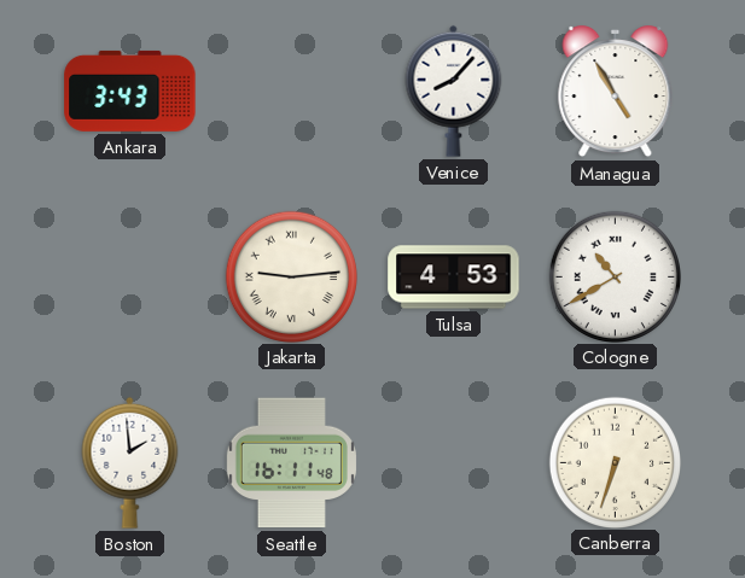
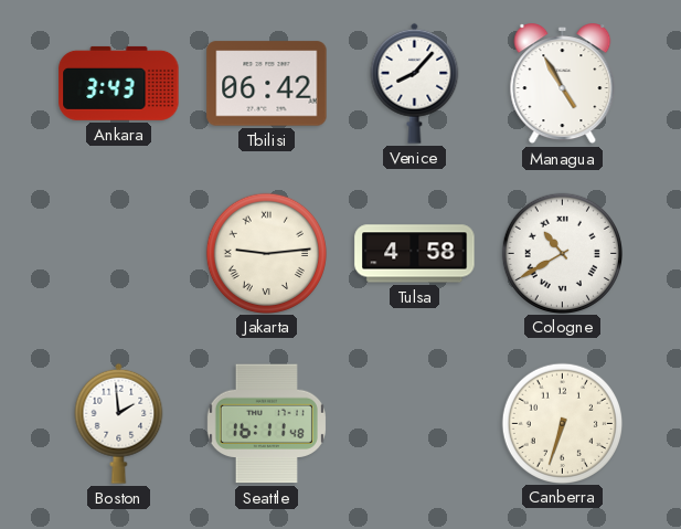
Tbilisi: none -> 06:42
Tulsa: 4:53 -> 4:58
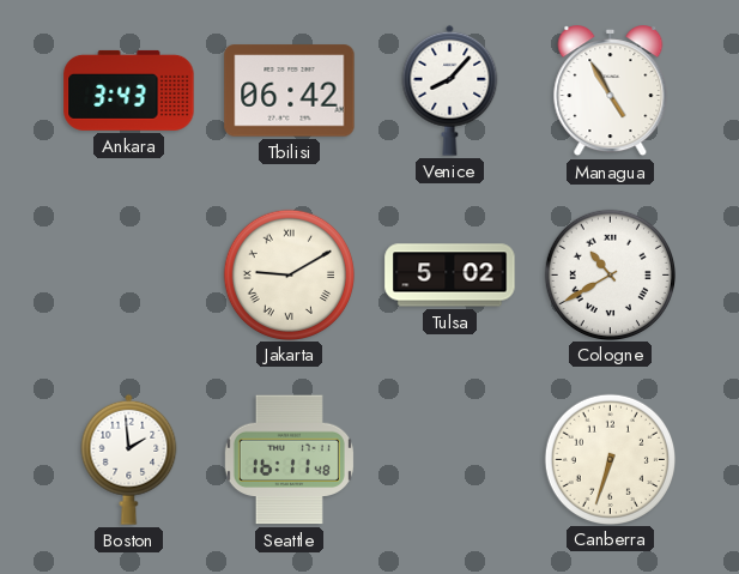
Jakarta: 9:14 -> 9:10
Tulsa: 4:58 -> 5:02
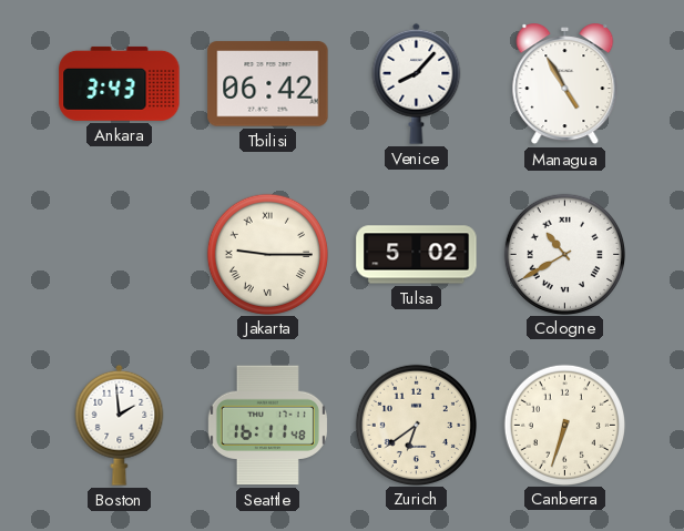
Jakarta: 9:10 -> 9:15
Zurich: none -> 6:39
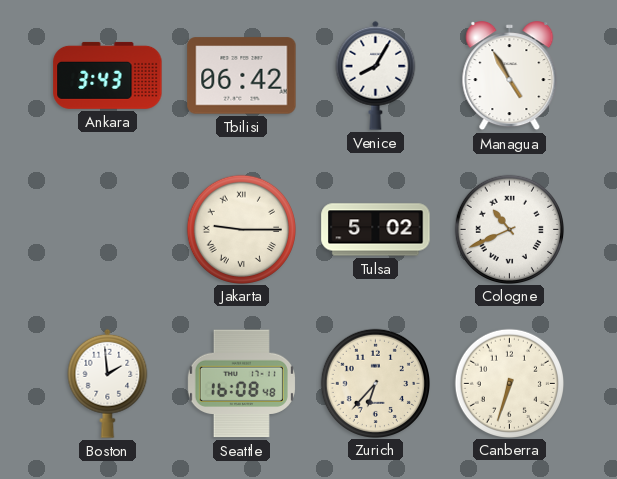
Venice: 8:07 -> 8:05
Cologne: 10:40 -> 10:41
Seattle: 16:11 -> 16:08
Zurich: 6:39 -> 6:37
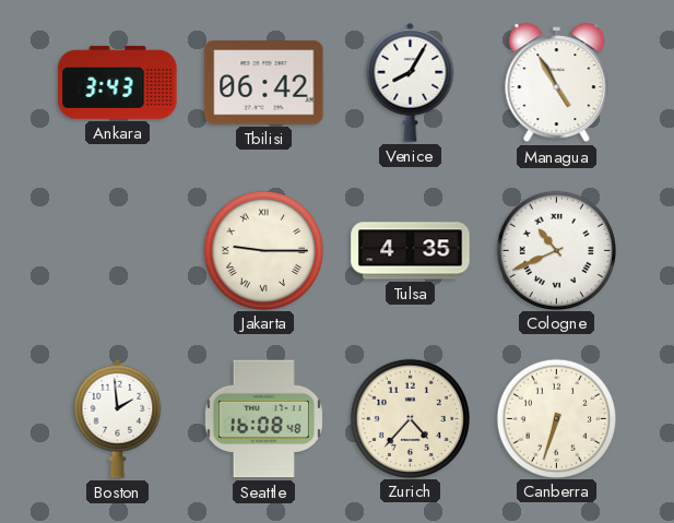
Tulsa: 5:02 -> 4:35
Zurich: 6:37 -> 4:37
